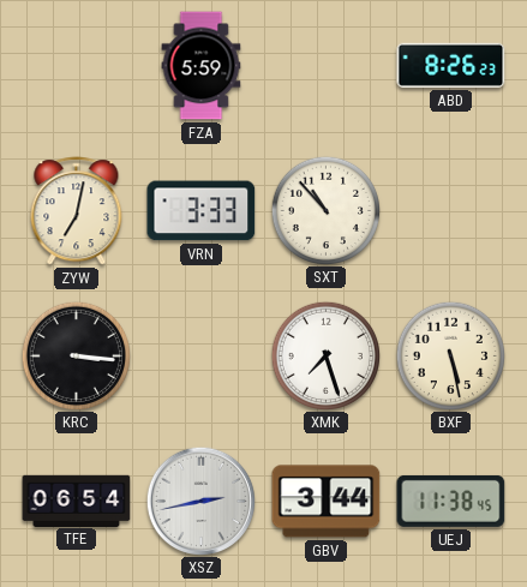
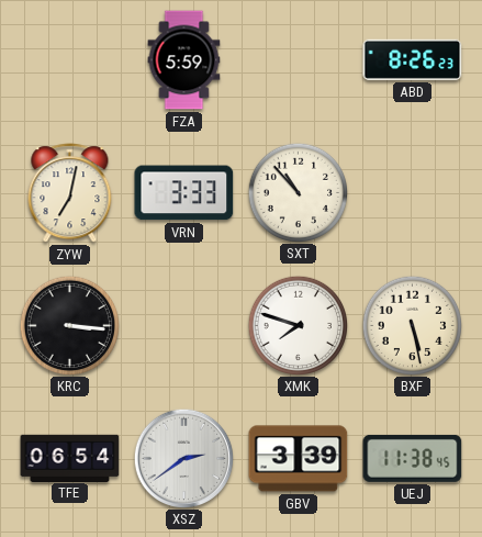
XMK: 7:27 -> 7:48
XSZ: 2:43 -> 2:39
GBV: 3:44 -> 3:39
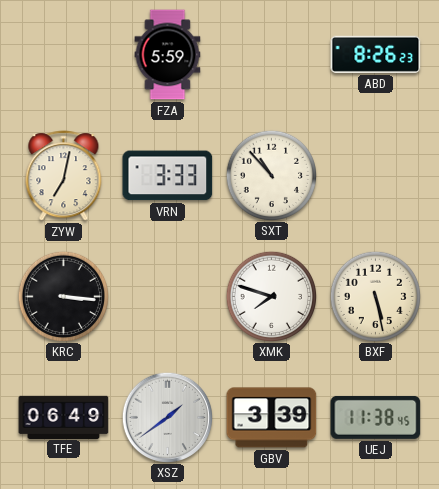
TFE: 06:54 -> 06:49
XSZ: 2:39 -> 1:39
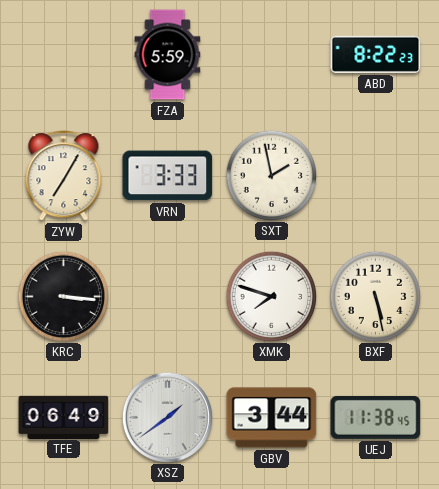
ABD: 8:26 -> 8:22
ZYW: 7:02 -> 7:05
SXT: 10:53 -> 1:58
GBV: 3:39 -> 3:44
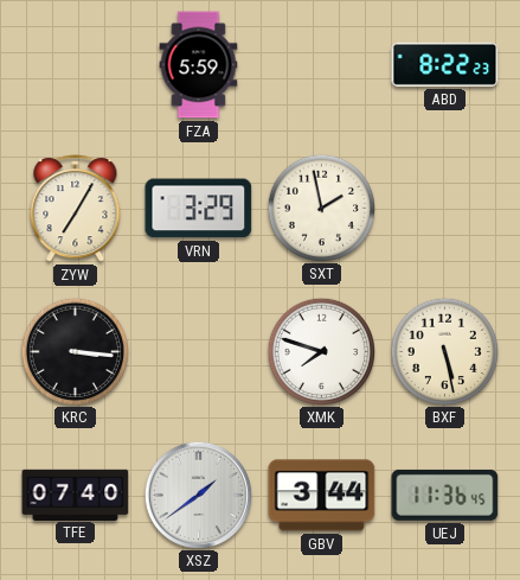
VRN: 3:33 -> 3:29
TFE: 06:49 -> 07:40
UEJ: 11:38 -> 11:36
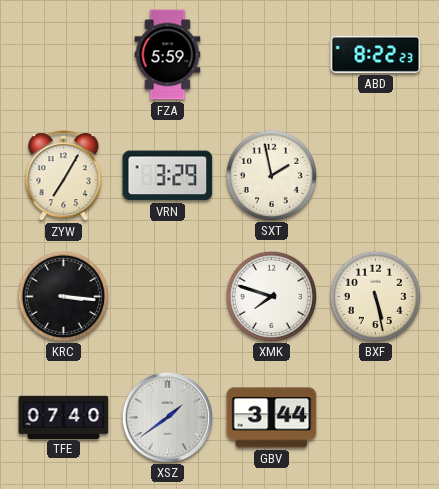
UEJ: 11:36 -> none
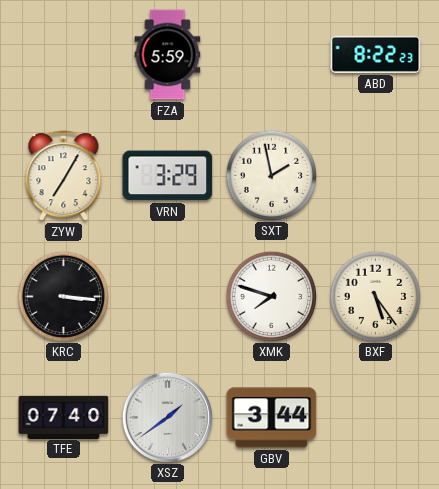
BXF: 5:28 -> 5:24
